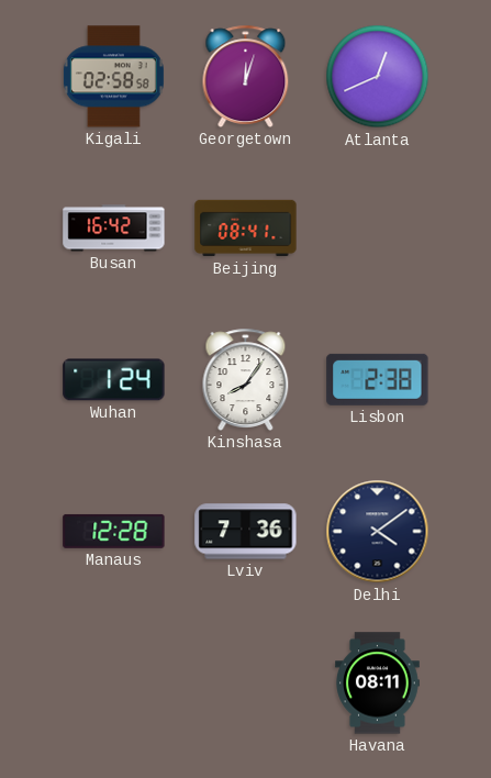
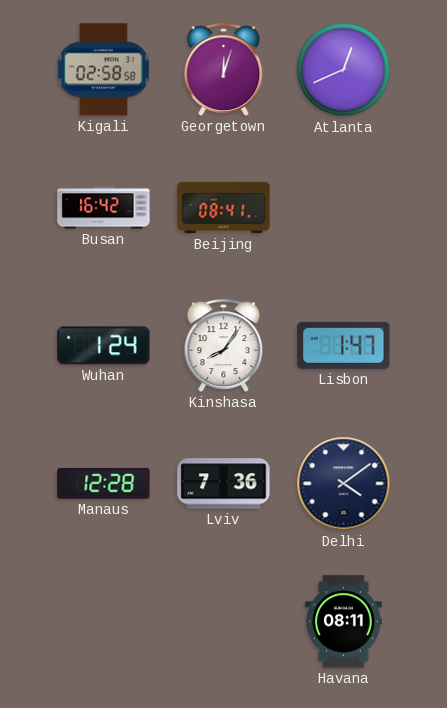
Lisbon: 2:38 -> 1:47
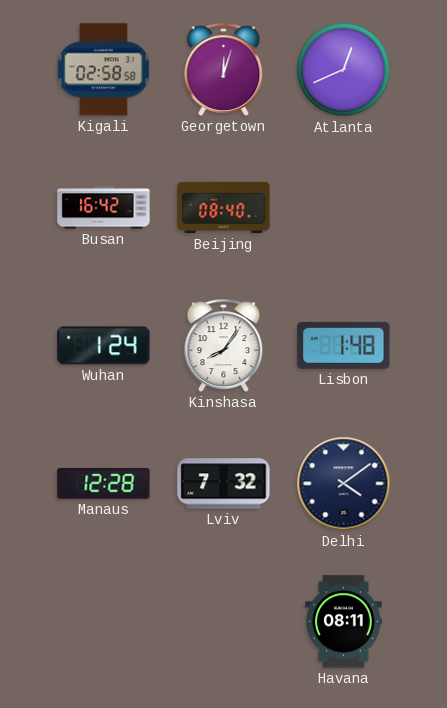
Beijing: 08:41 -> 08:40
Lisbon: 1:47 -> 1:48
Lviv: 7:36 -> 7:32
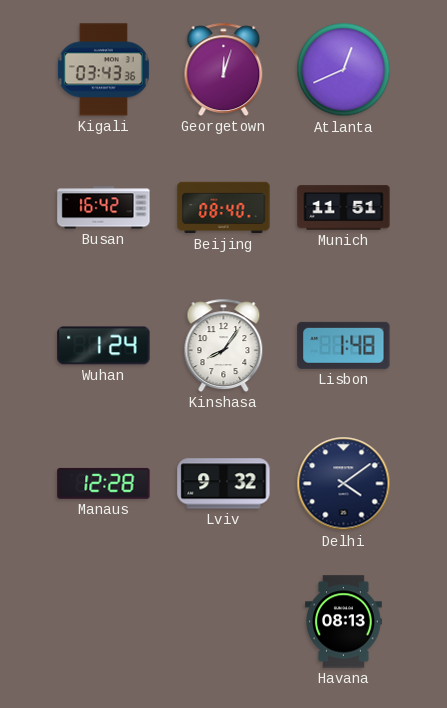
Kigali: 02:58 -> 03:43
Munich: none -> 11:51
Lviv: 7:32 -> 9:32
Havana: 08:11 -> 08:13
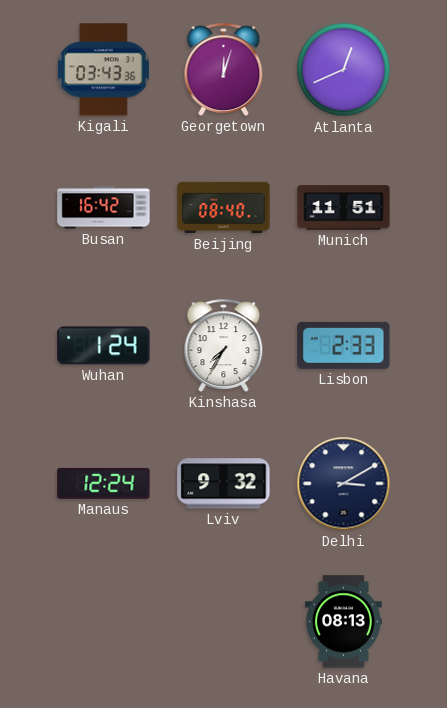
Kinshasa: 8:06 -> 7:35
Lisbon: 1:48 -> 2:33
Manaus: 12:28 -> 12:24
Delhi: 4:09 -> 3:10
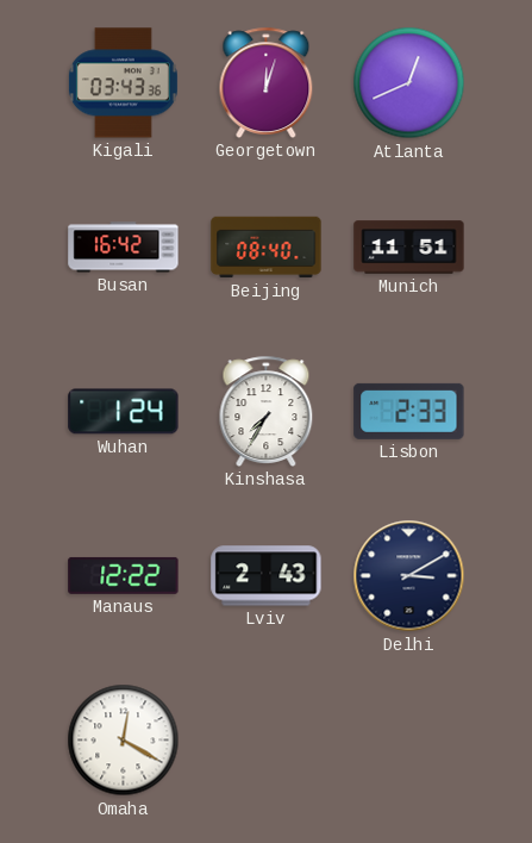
Manaus: 12:24 -> 12:22
Lviv: 9:32 -> 2:43
Omaha: none -> 12:20
Havana: 08:13 -> none
